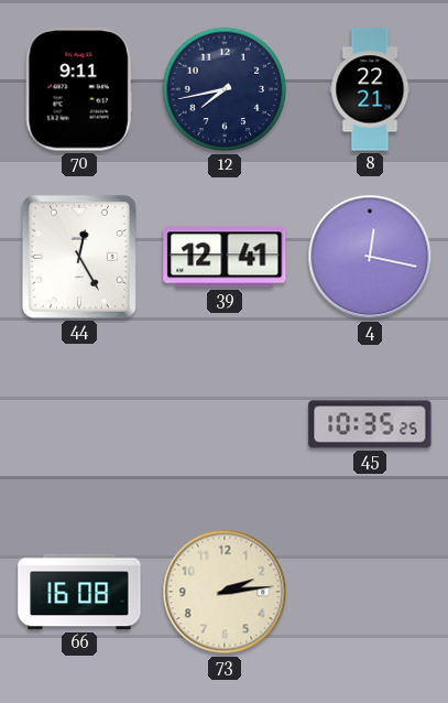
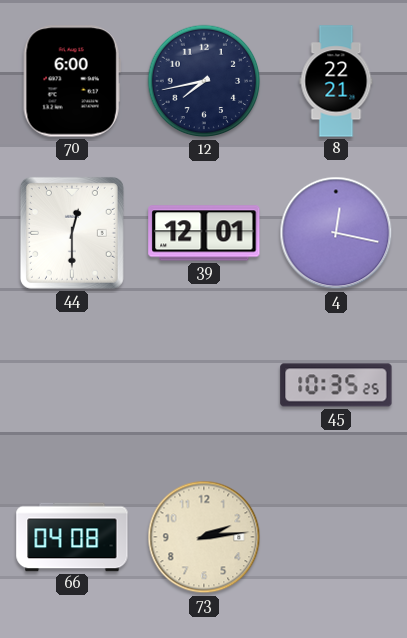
70: 9:11 -> 6:00
44: 12:25 -> 12:30
39: 12:41 -> 12:01
66: 16:08 -> 04:08
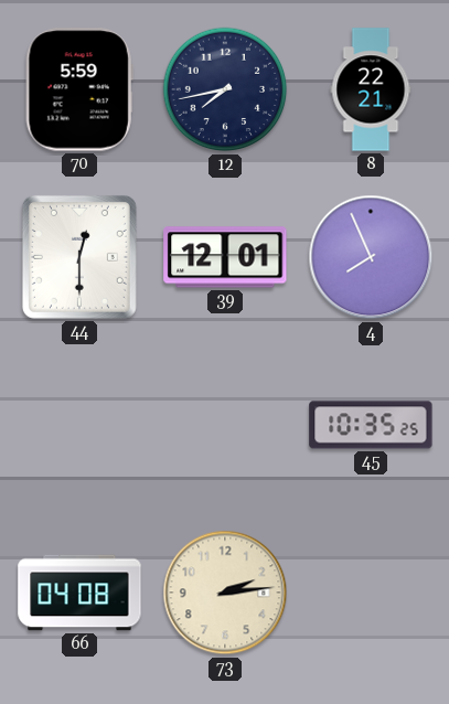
70: 6:00 -> 5:59
4: 12:17 -> 7:56
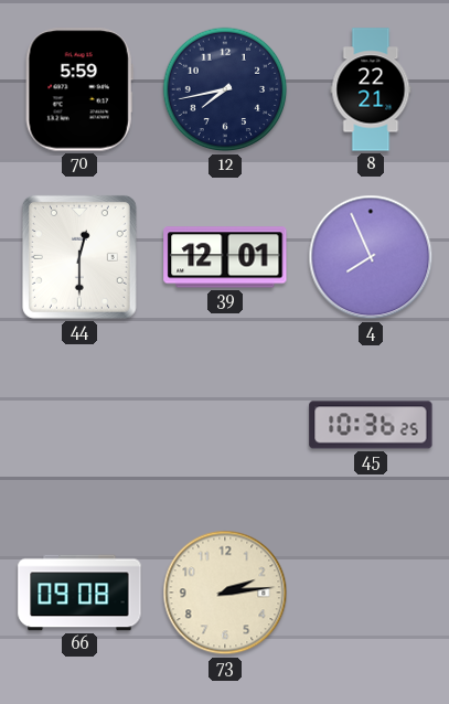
45: 10:35 -> 10:36
66: 04:08 -> 09:08
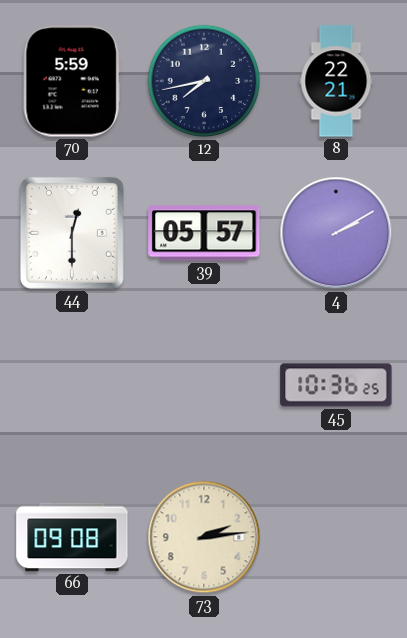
39: 12:01 -> 05:57
4: 7:56 -> 2:10
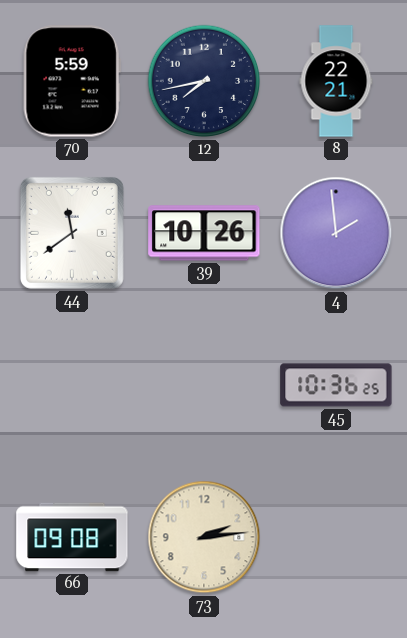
44: 12:30 -> 11:39
39: 05:57 -> 10:26
4: 2:10 -> 1:59
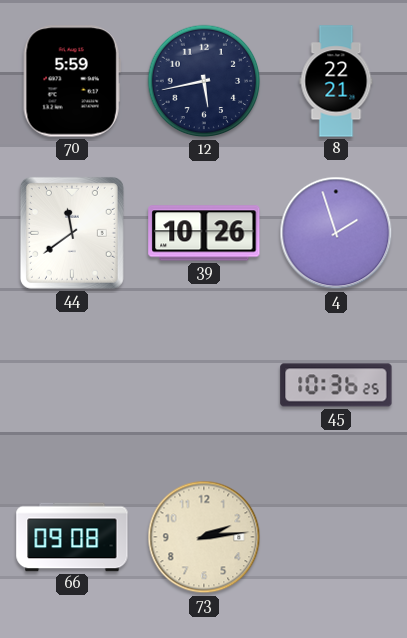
12: 7:43 -> 5:43
4: 1:59 -> 1:57
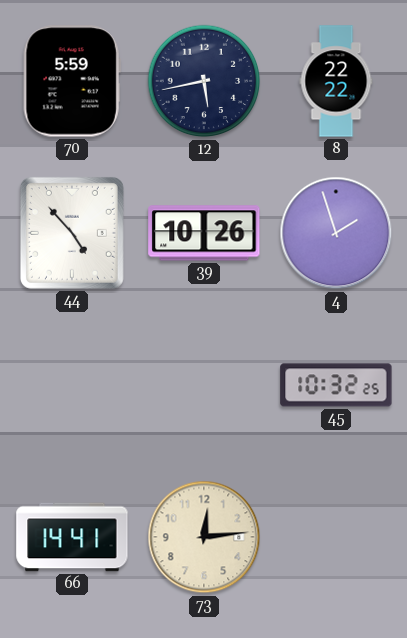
8: 22:21 -> 22:22
44: 11:39 -> 4:53
45: 10:36 -> 10:32
66: 09:08 -> 14:41
73: 2:14 -> 12:14
